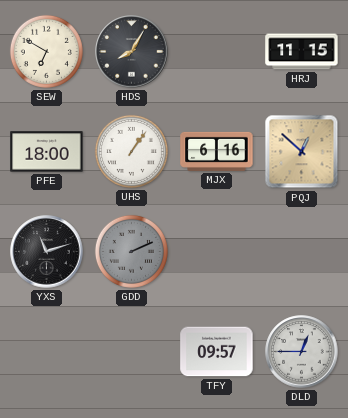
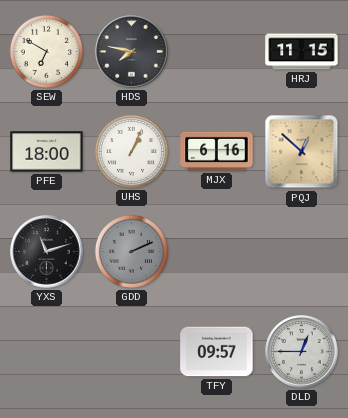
HDS: 8:05 -> 7:47
UHS: 1:06 -> 1:04
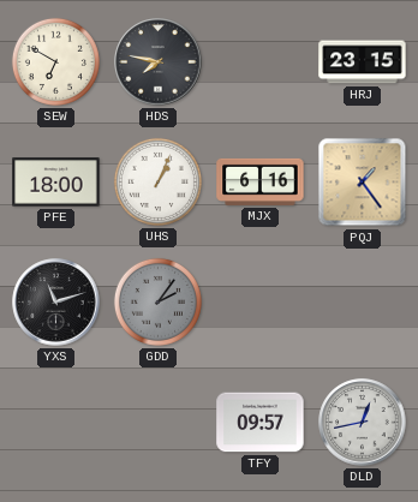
HRJ: 11:15 -> 23:15
PQJ: 12:52 -> 1:24
GDD: 2:11 -> 2:06
DLD: 12:45 -> 12:43
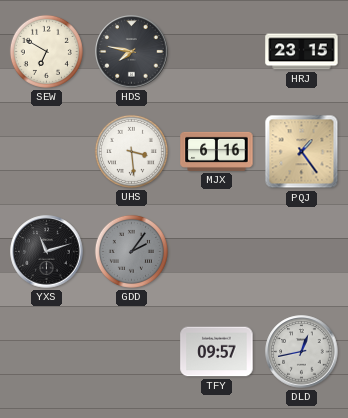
PFE: 18:00 -> none
UHS: 1:04 -> 3:29
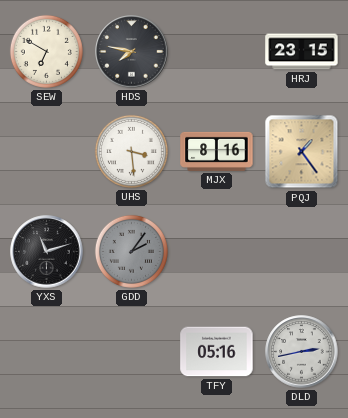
MJX: 6:16 -> 8:16
TFY: 09:57 -> 05:16
DLD: 12:43 -> 2:43
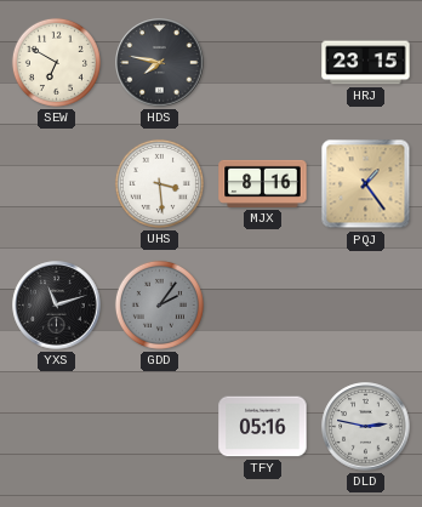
DLD: 2:43 -> 2:47
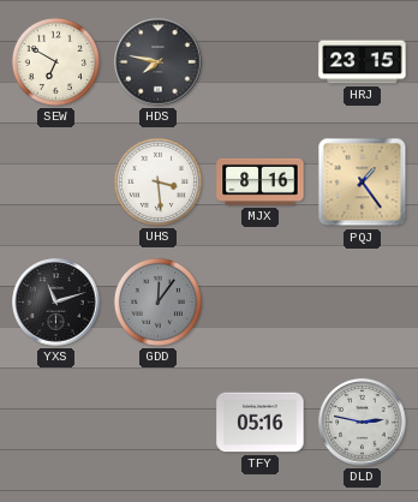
GDD: 2:06 -> 12:06
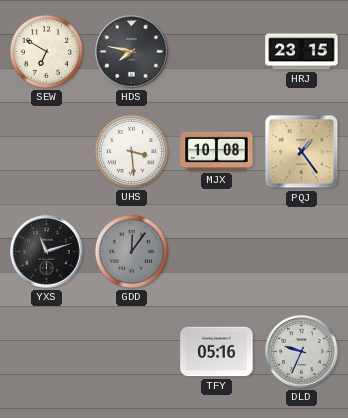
MJX: 8:16 -> 10:08
DLD: 2:47 -> 9:34
